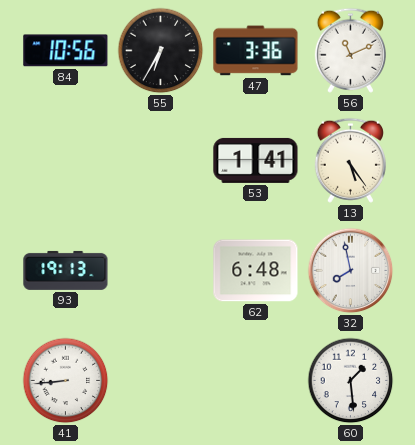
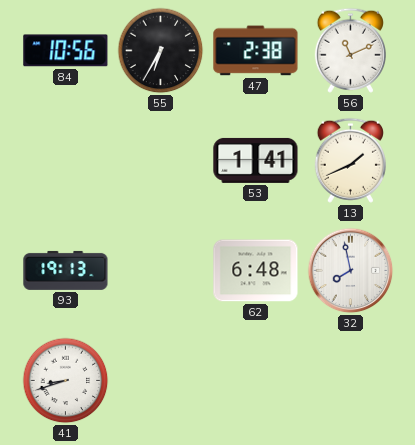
47: 3:36 -> 2:38
13: 5:24 -> 1:41
41: 8:44 -> 8:42
60: 1:29 -> none
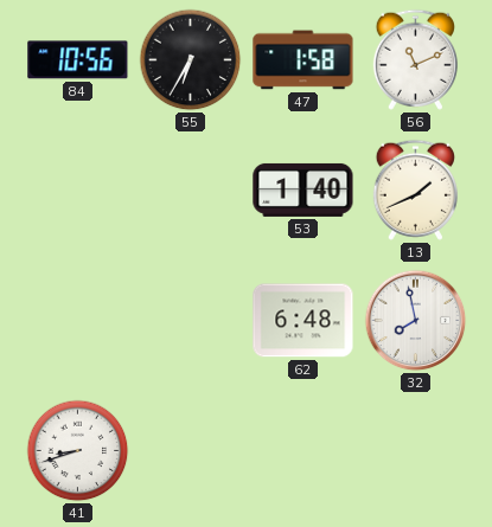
47: 2:38 -> 1:58
53: 1:41 -> 1:40
93: 19:13 -> none
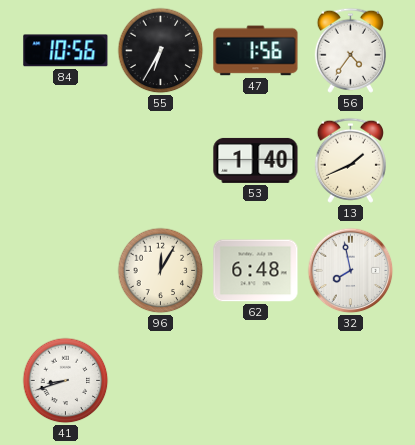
47: 1:58 -> 1:56
56: 11:11 -> 4:36
96: none -> 12:05
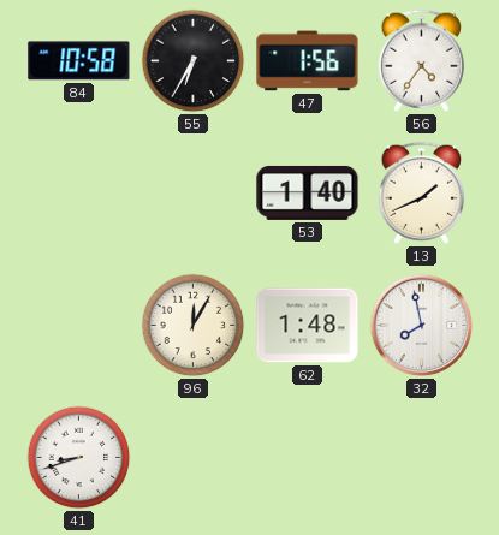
84: 10:56 -> 10:58
62: 6:48 -> 1:48
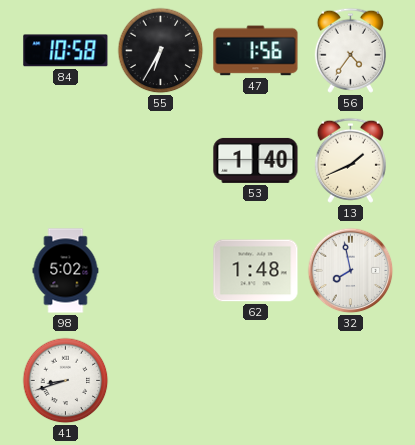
98: none -> 5:02
96: 12:05 -> none
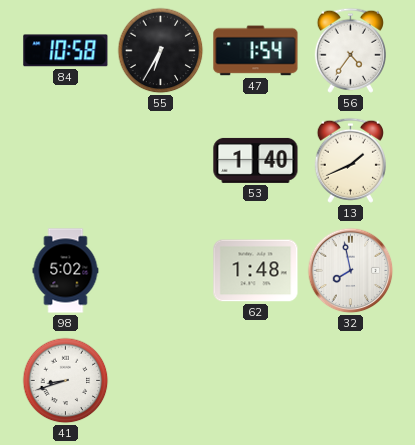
47: 1:56 -> 1:54
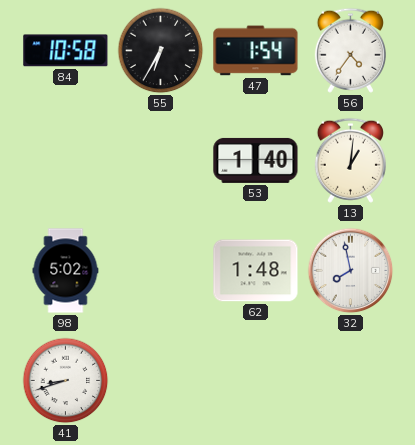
13: 1:41 -> 1:01
